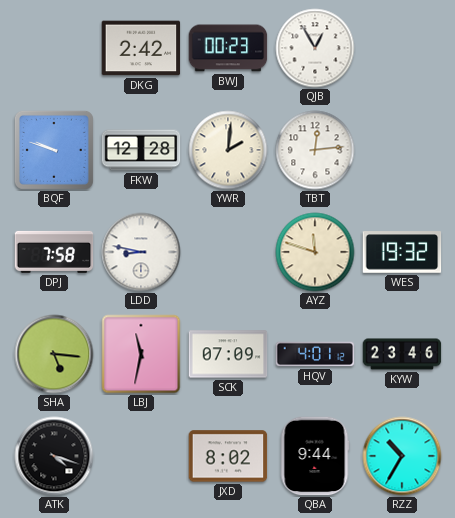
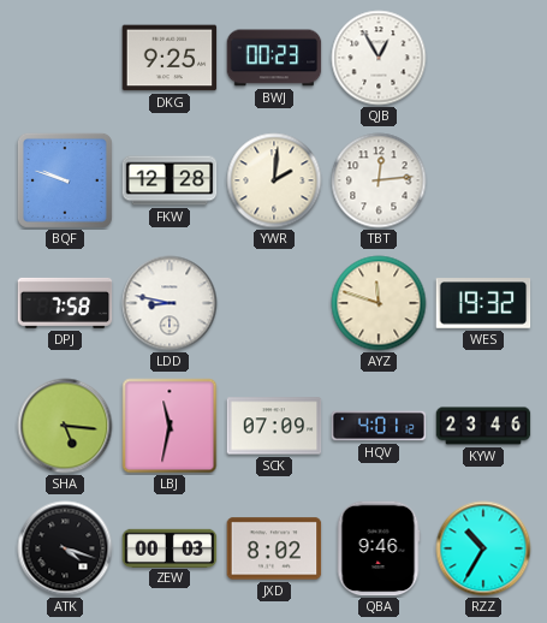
DKG: 2:42 -> 9:25
ZEW: none -> 00:03
QBA: 9:44 -> 9:46
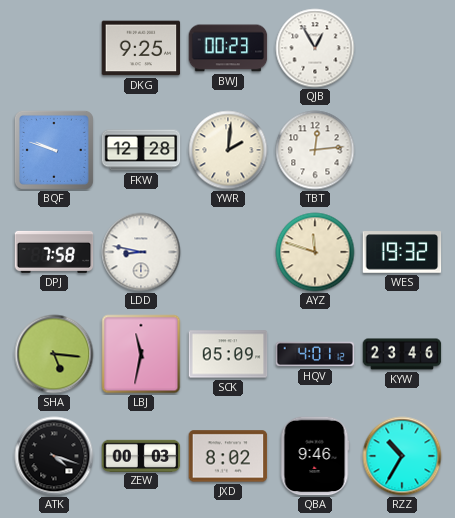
SCK: 07:09 -> 05:09
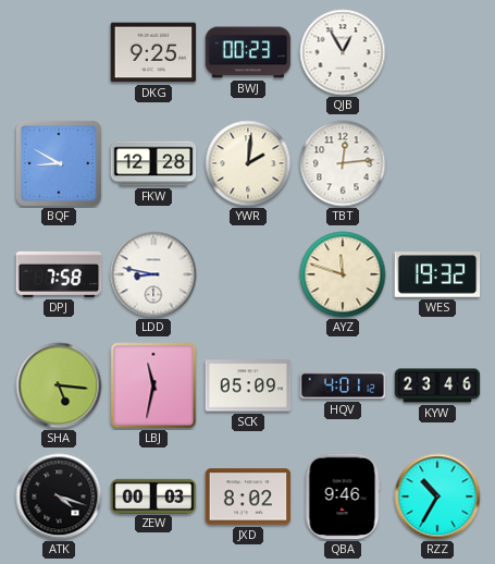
BQF: 9:48 -> 8:50
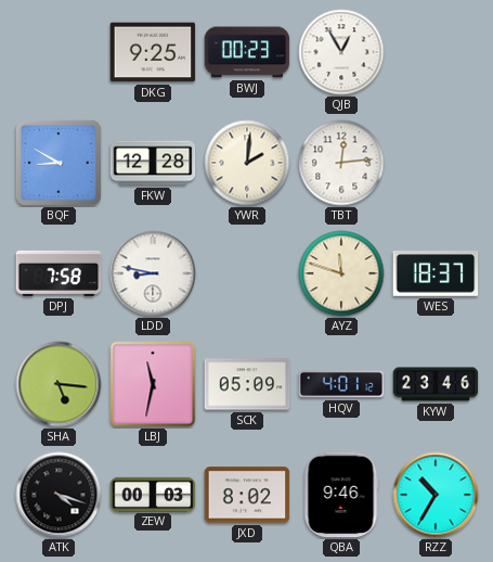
WES: 19:32 -> 18:37
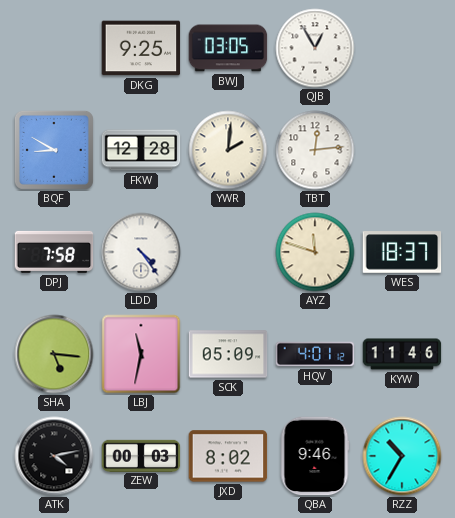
BWJ: 00:23 -> 03:05
LDD: 8:47 -> 4:24
KYW: 23:46 -> 11:46
ATK: 4:18 -> 4:13
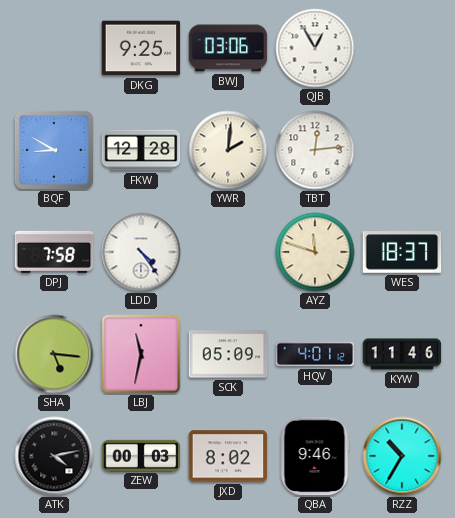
BWJ: 03:05 -> 03:06
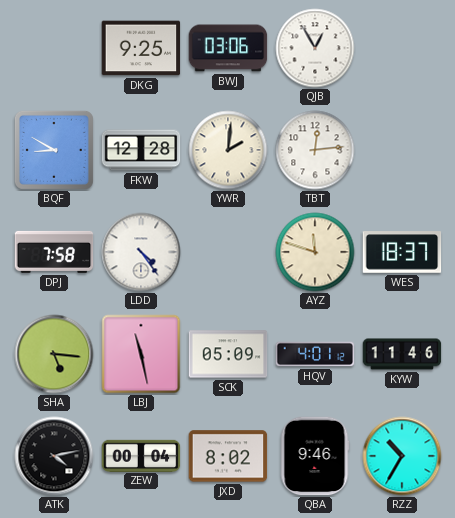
LBJ: 11:32 -> 11:28
ZEW: 00:03 -> 00:04
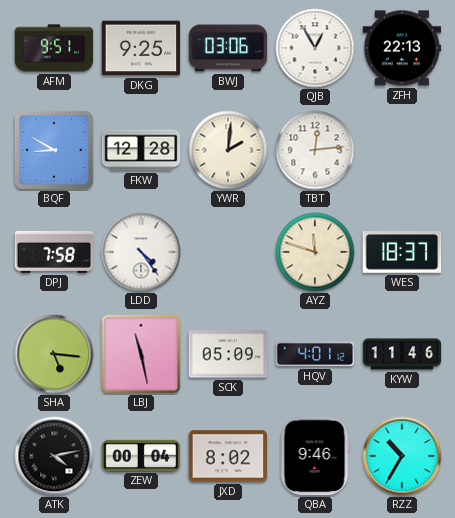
AFM: none -> 9:51
ZFH: none -> 22:13
